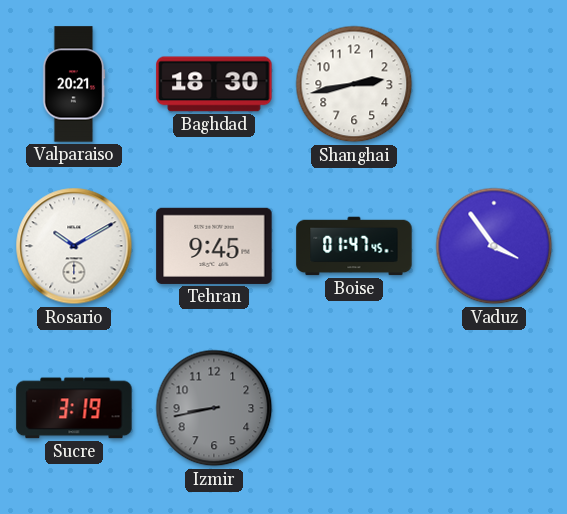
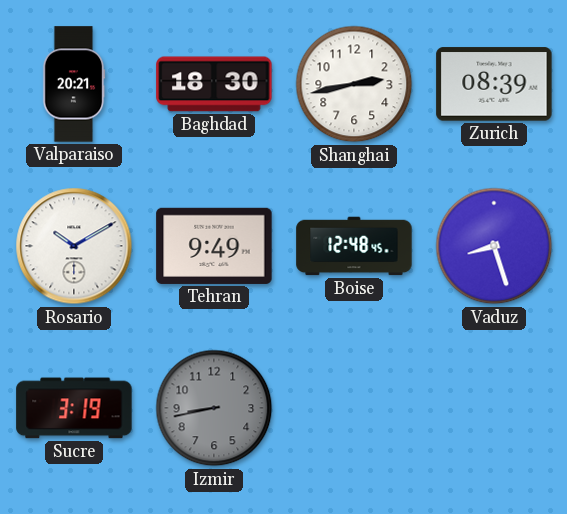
Zurich: none -> 08:39
Tehran: 9:45 -> 9:49
Boise: 01:47 -> 12:48
Vaduz: 3:54 -> 8:27
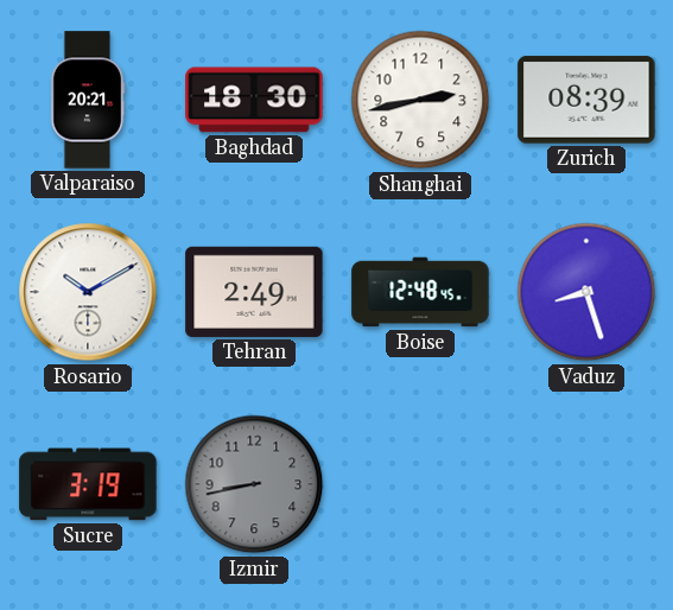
Tehran: 9:49 -> 2:49
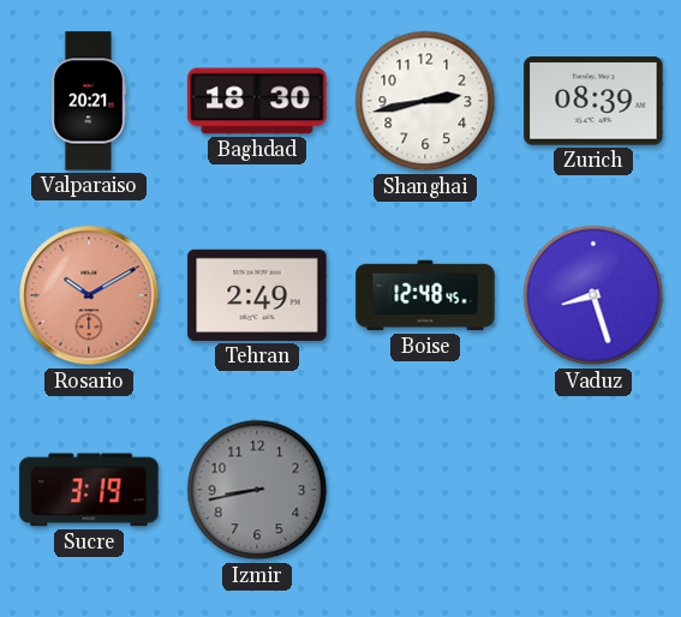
Rosario dial: white -> salmon
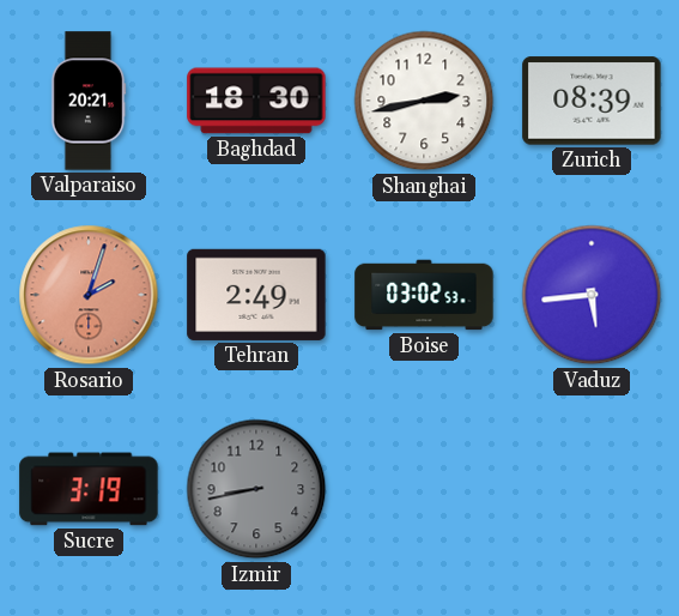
Rosario: 10:10 -> 2:03
Boise: 12:48 -> 03:02
Vaduz: 8:27 -> 5:44
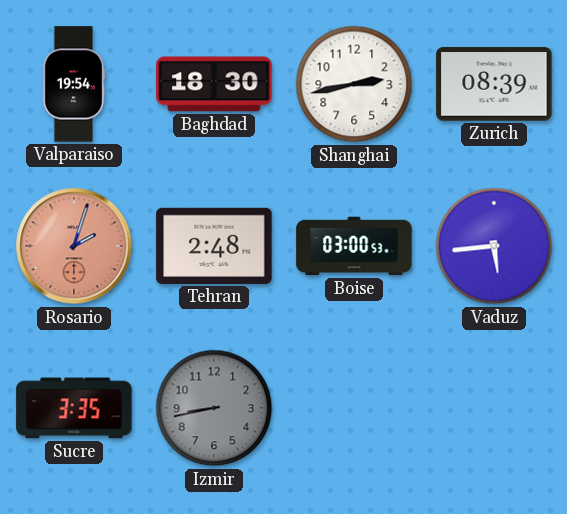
Valparaiso: 20:21 -> 19:54
Tehran: 2:49 -> 2:48
Boise: 03:02 -> 03:00
Sucre: 3:19 -> 3:35
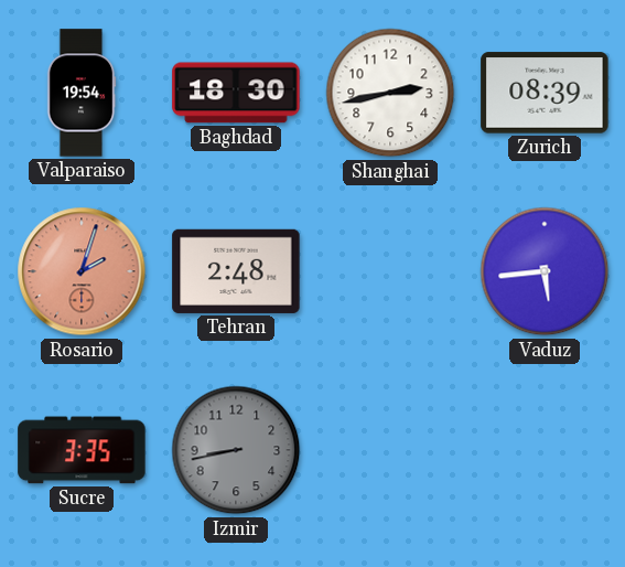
Boise: 03:00 -> none
